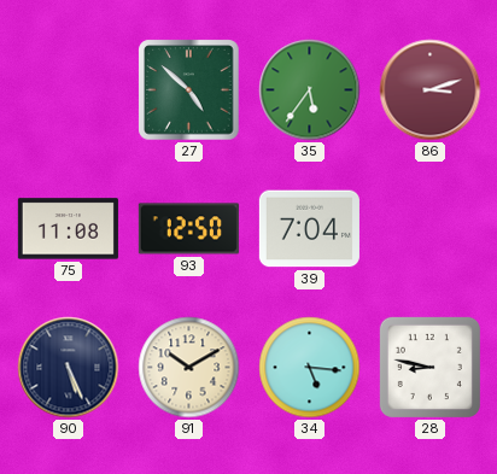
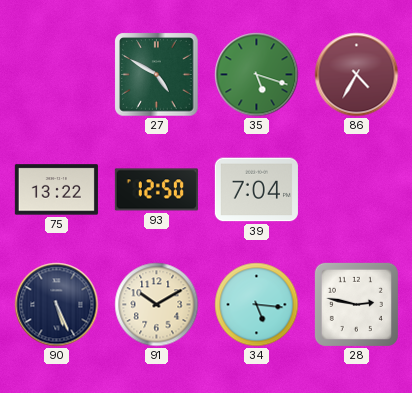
27: 4:52 -> 4:50
35: 5:36 -> 5:18
86: 3:12 -> 4:35
75: 11:08 -> 13:22
28: 8:47 -> 2:47
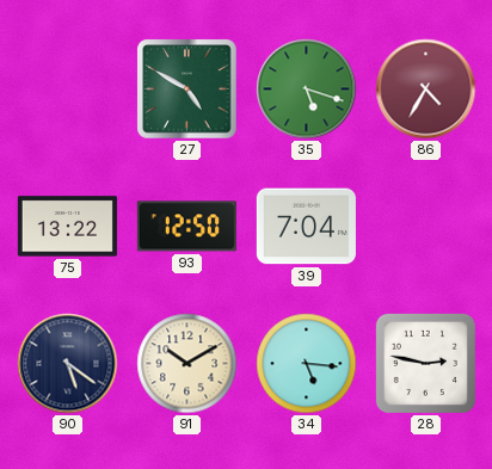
90: 5:26 -> 5:21
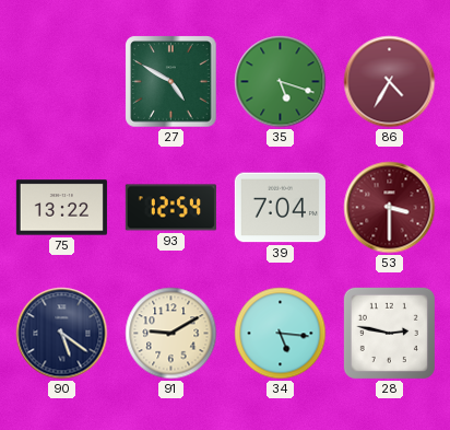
93: 12:50 -> 12:54
53: none -> 3:30
91: 10:10 -> 9:10
